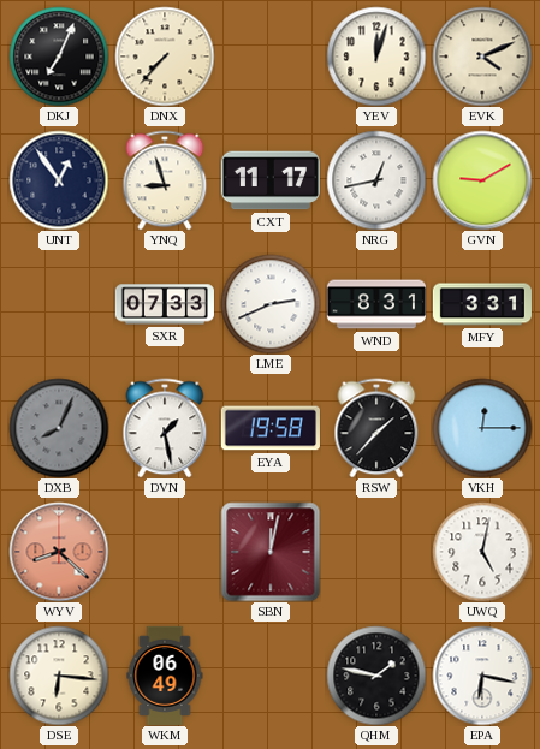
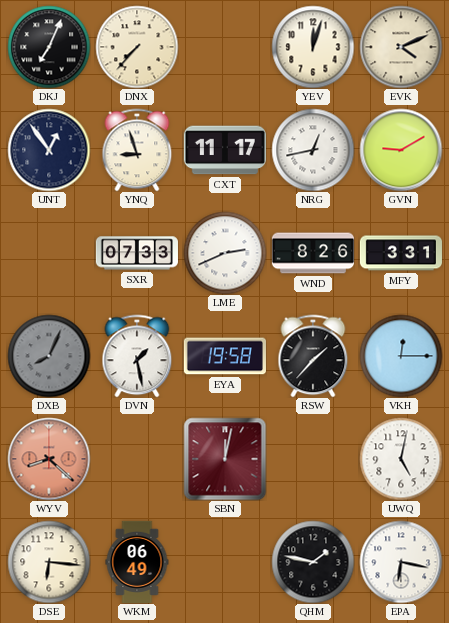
WND: 8:31 -> 8:26
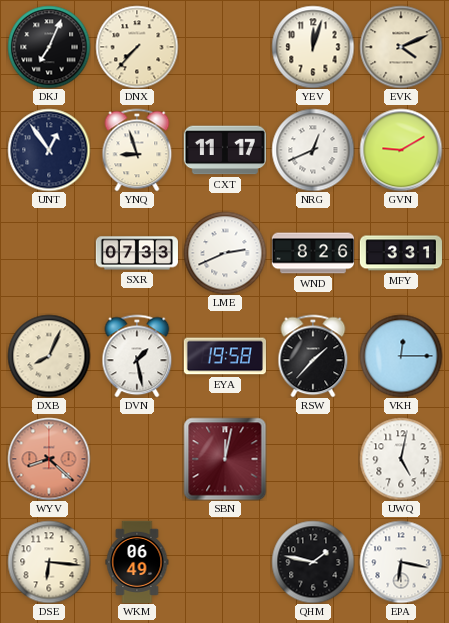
NRG: 12:43 -> 12:41
DXB dial: grey -> cream
